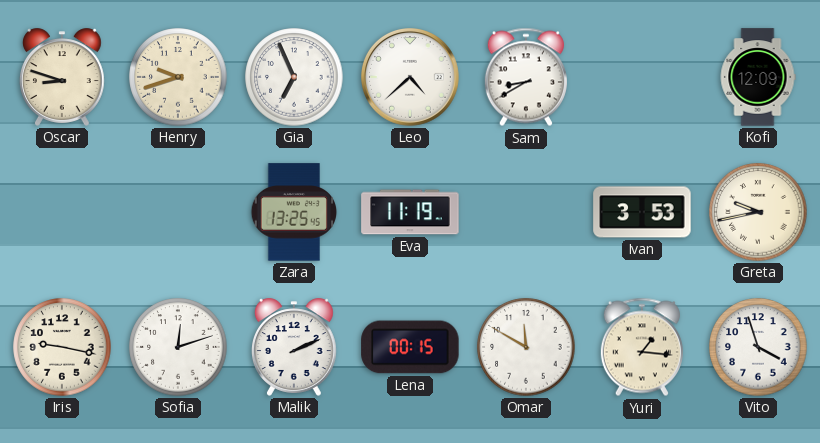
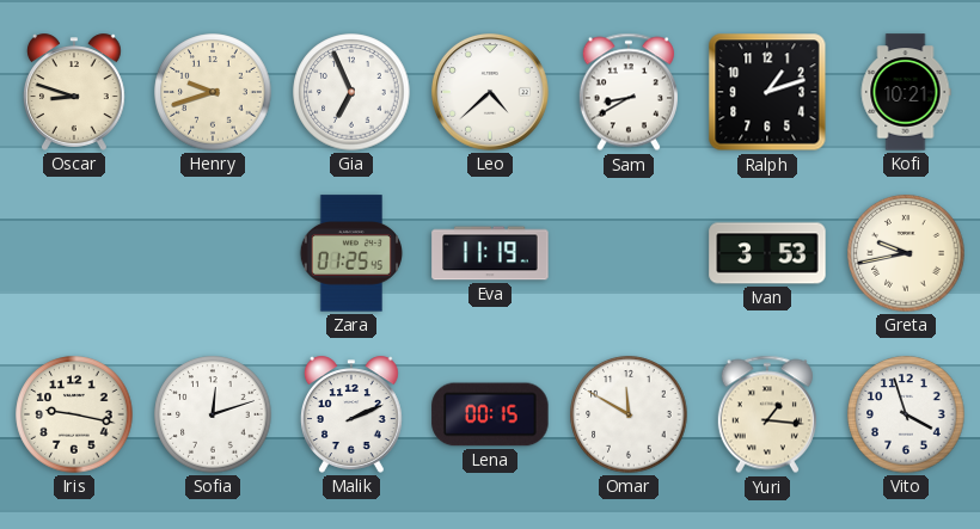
Ralph: none -> 1:12
Kofi: 12:09 -> 10:21
Zara: 13:25 -> 01:25
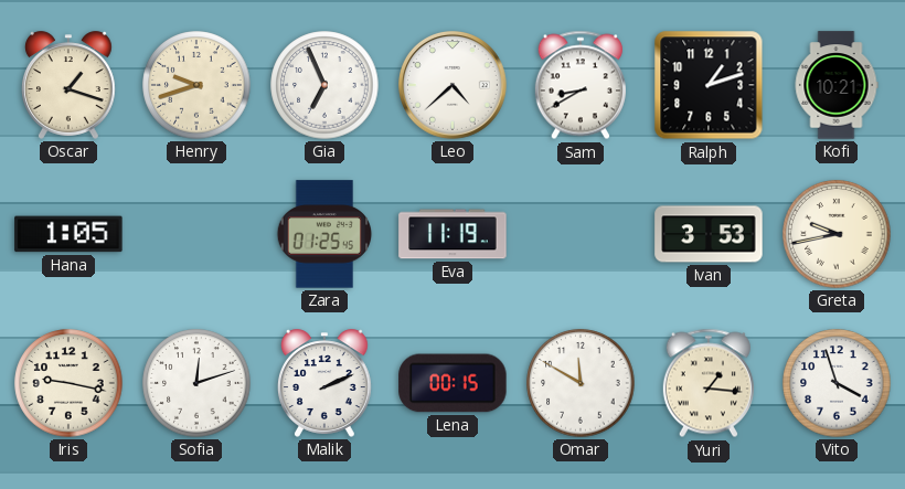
Oscar: 8:48 -> 1:18
Hana: none -> 1:05
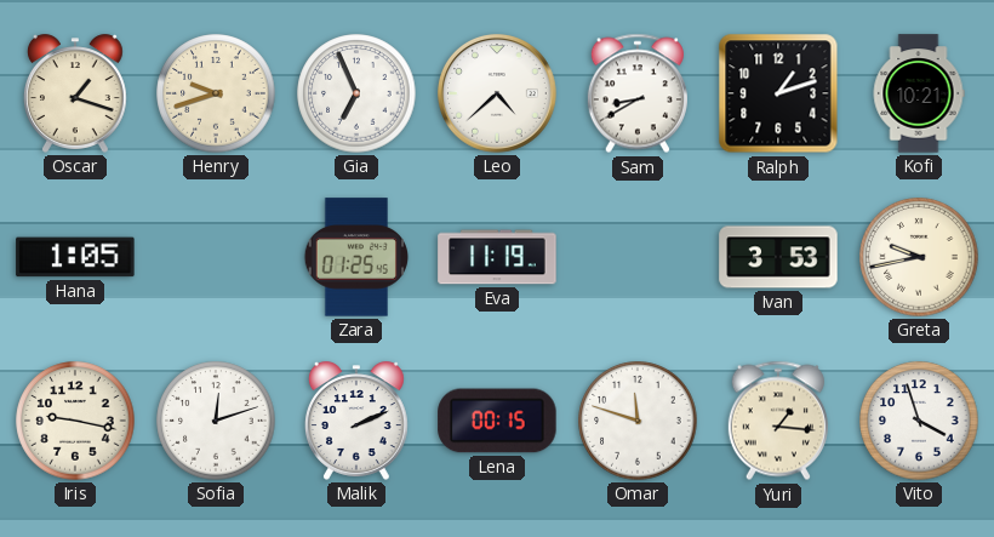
Omar: 11:50 -> 11:48
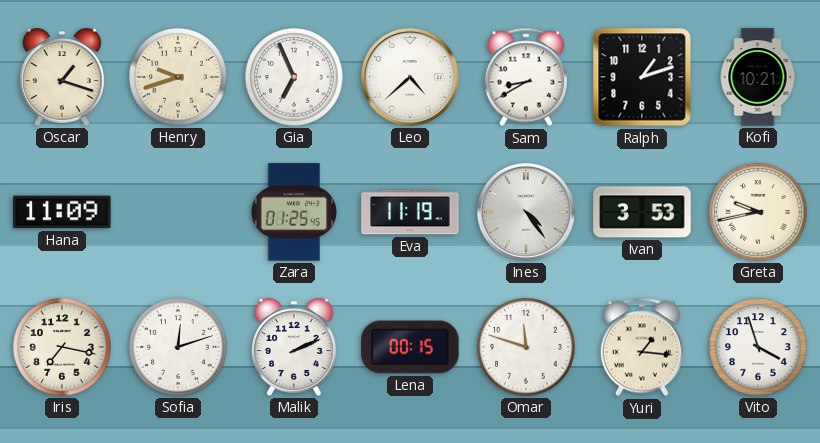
Hana: 1:05 -> 11:09
Ines: none -> 4:24
Iris: 9:17 -> 7:17
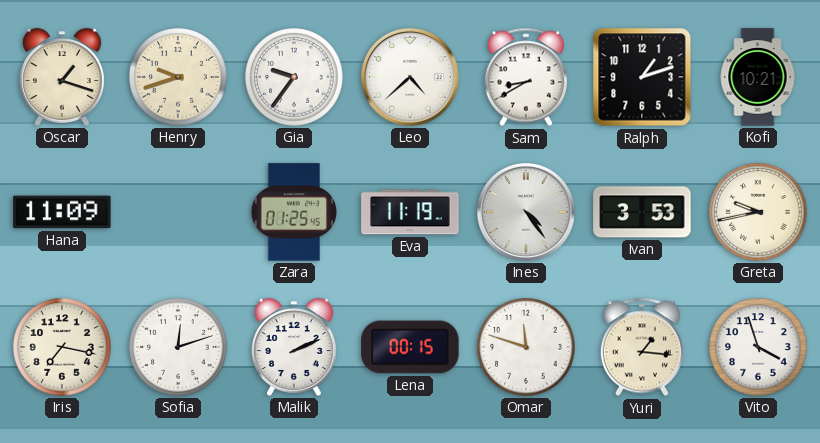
Gia: 6:56 -> 9:36
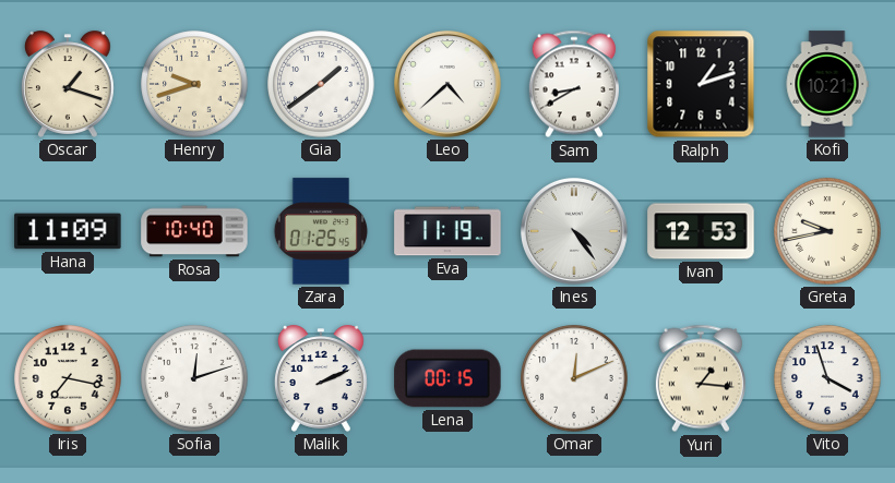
Gia: 9:36 -> 1:39
Rosa: none -> 10:40
Ivan: 3:53 -> 12:53
Omar: 11:48 -> 12:11
